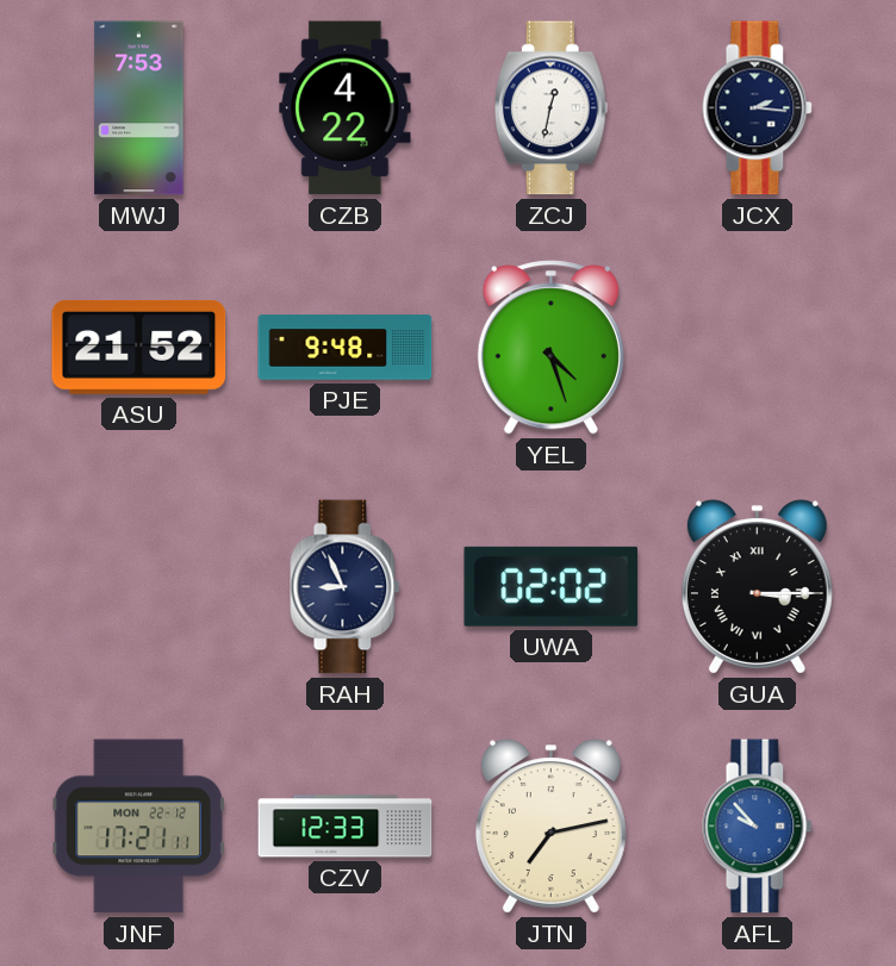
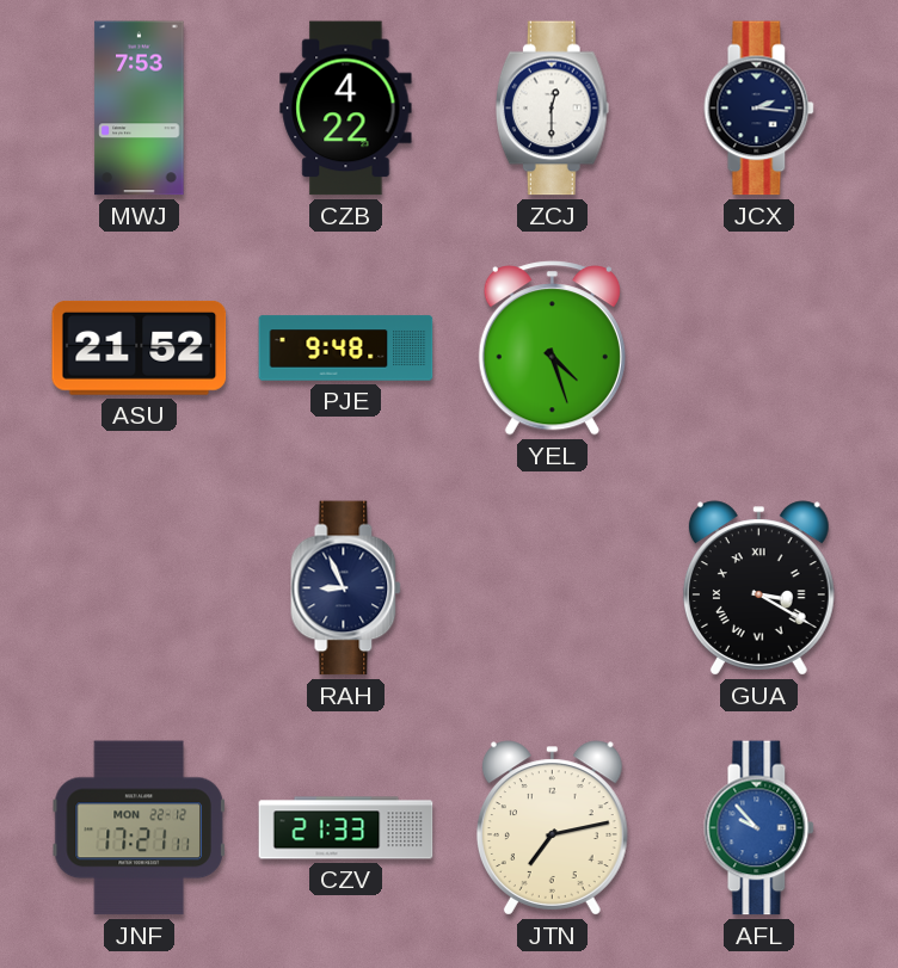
ZCJ: 12:32 -> 12:30
UWA: 02:02 -> none
GUA: 3:15 -> 3:20
CZV: 12:33 -> 21:33
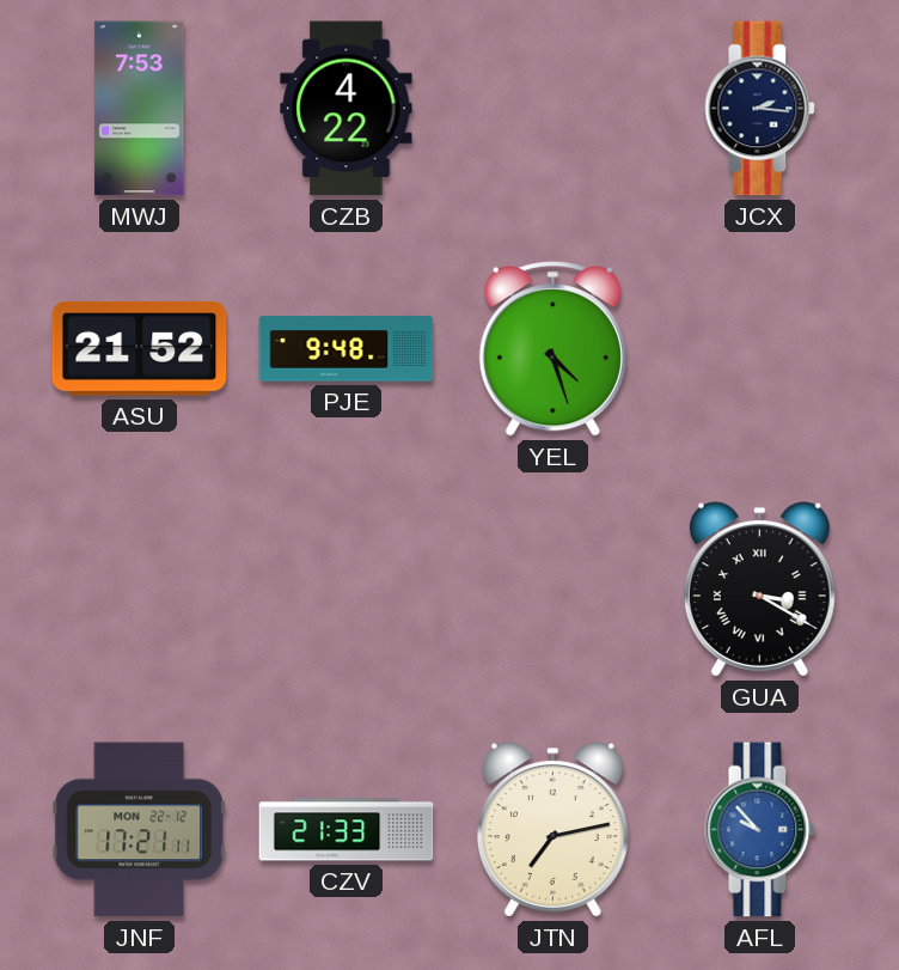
ZCJ: 12:30 -> none
RAH: 8:56 -> none
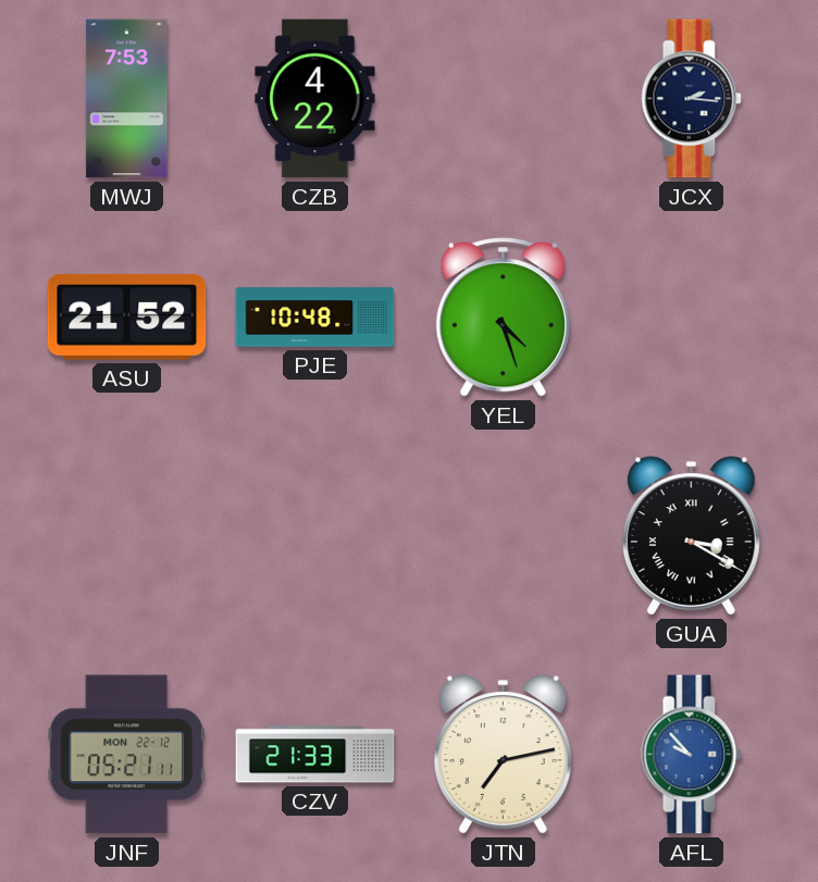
PJE: 9:48 -> 10:48
JNF: 17:21 -> 05:21
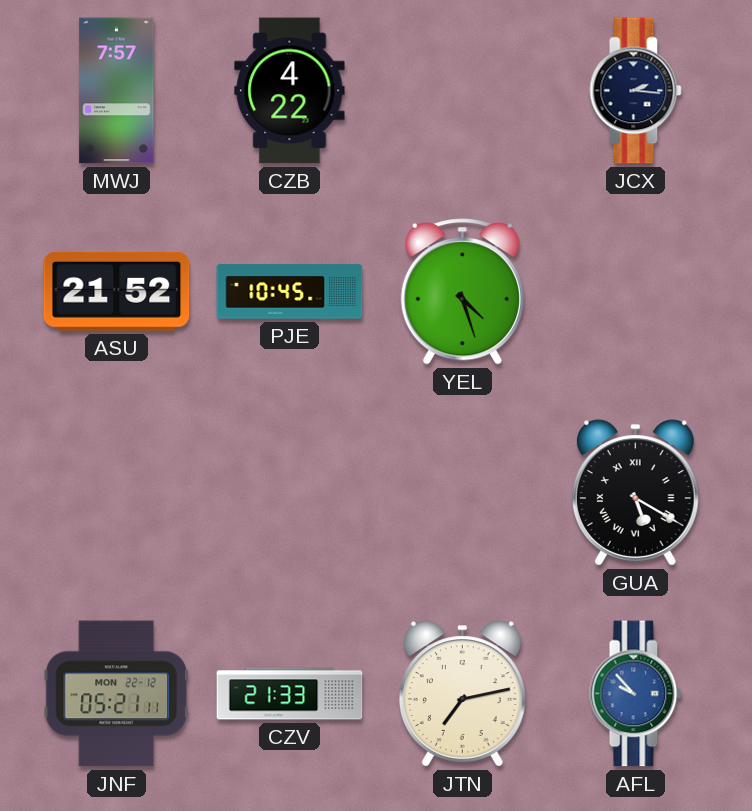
MWJ: 7:53 -> 7:57
PJE: 10:48 -> 10:45
GUA: 3:20 -> 5:20
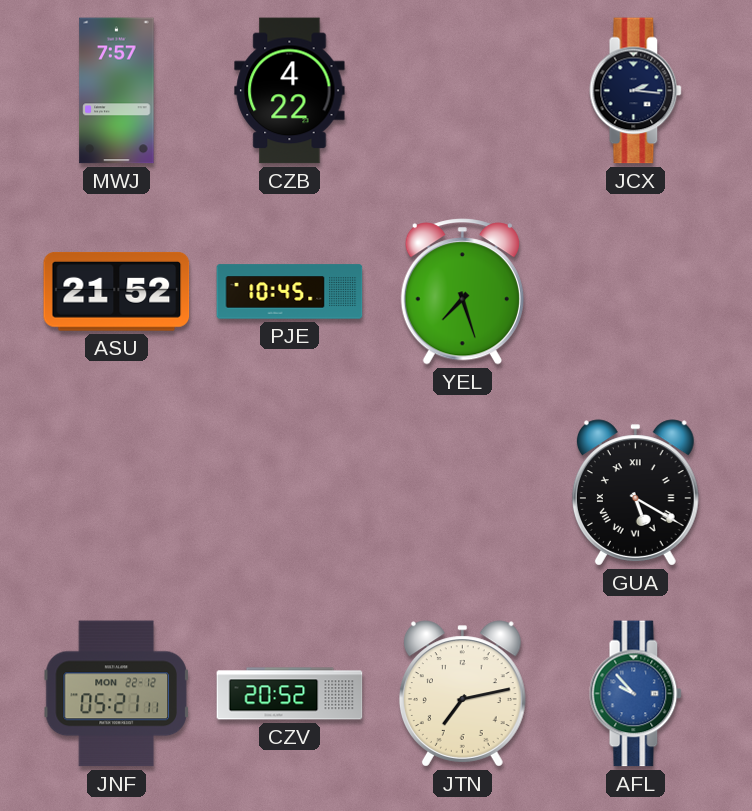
YEL: 4:27 -> 7:27
CZV: 21:33 -> 20:52
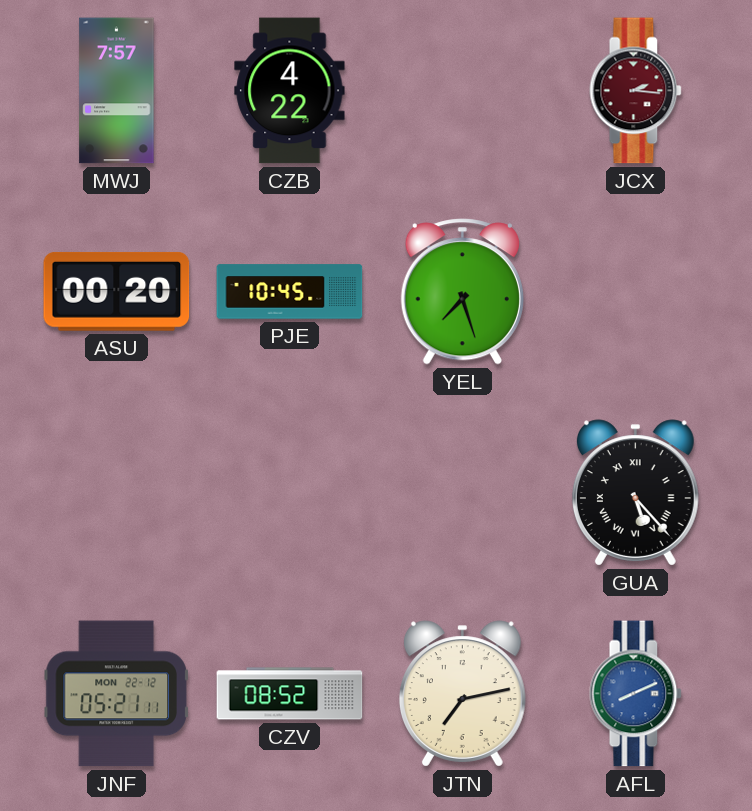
JCX dial: navy -> burgundy
ASU: 21:52 -> 00:20
GUA: 5:20 -> 5:23
CZV: 20:52 -> 08:52
AFL: 9:53 -> 8:11
